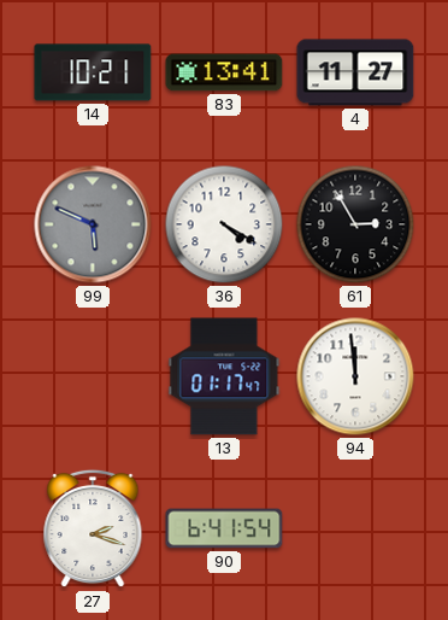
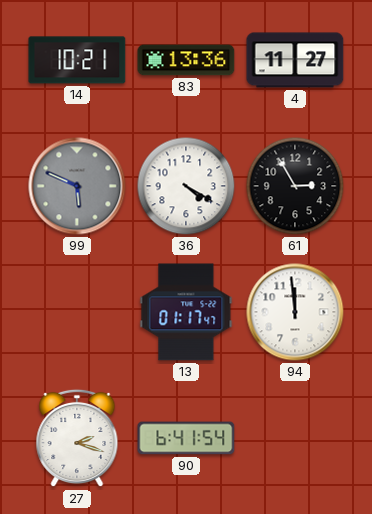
83: 13:41 -> 13:36
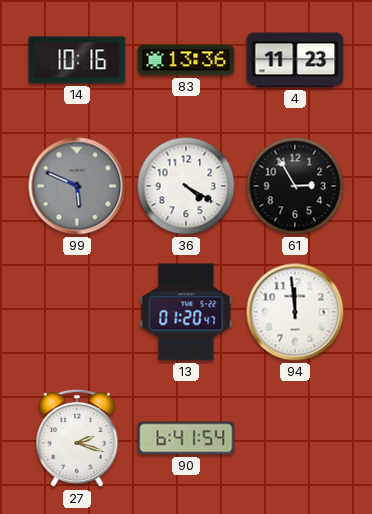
14: 10:21 -> 10:16
4: 11:27 -> 11:23
13: 01:17 -> 01:20
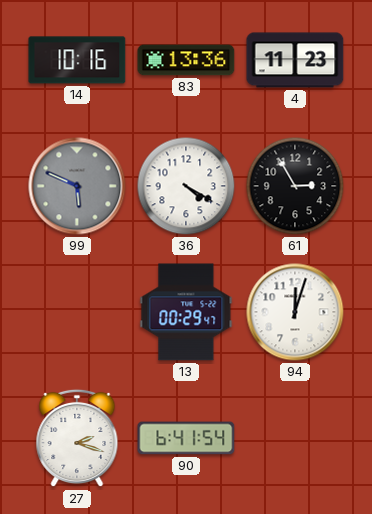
13: 01:20 -> 00:29
94: 11:59 -> 12:03
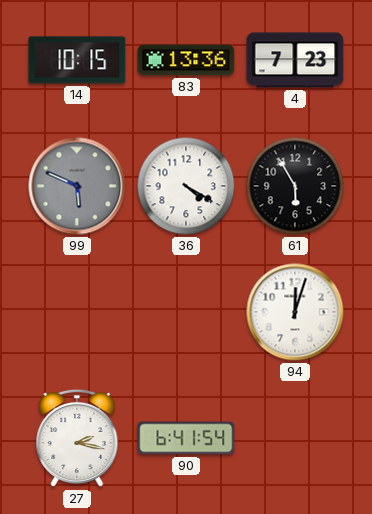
14: 10:16 -> 10:15
4: 11:23 -> 7:23
61: 2:55 -> 5:55
13: 00:29 -> none
27: 2:18 -> 2:17
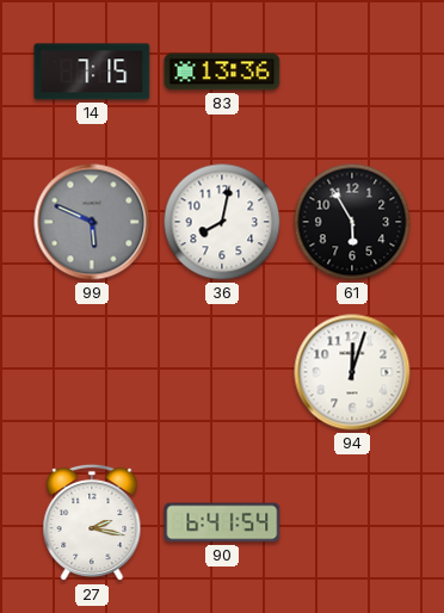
14: 10:15 -> 7:15
4: 7:23 -> none
36: 4:20 -> 8:02
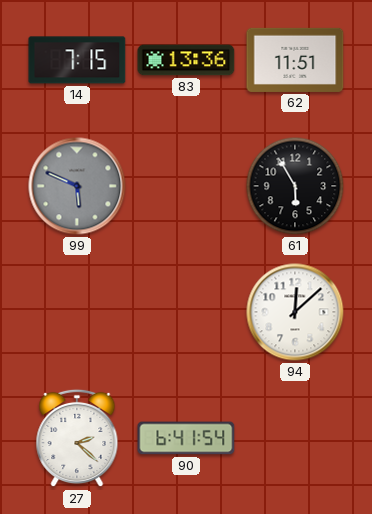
62: none -> 11:51
36: 8:02 -> none
94: 12:03 -> 12:08
27: 2:17 -> 2:22
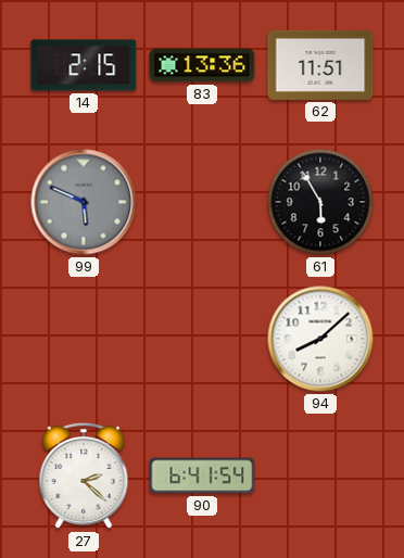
14: 7:15 -> 2:15
94: 12:08 -> 8:08
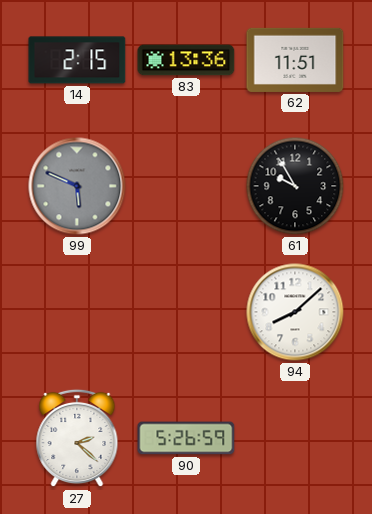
61: 5:55 -> 9:55
90: 6:41 -> 5:26
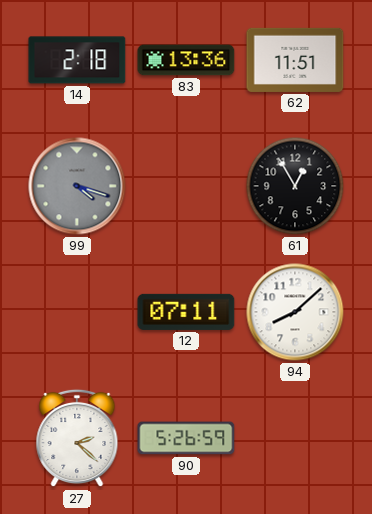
14: 2:15 -> 2:18
99: 5:49 -> 4:18
61: 9:55 -> 12:55
12: none -> 07:11
